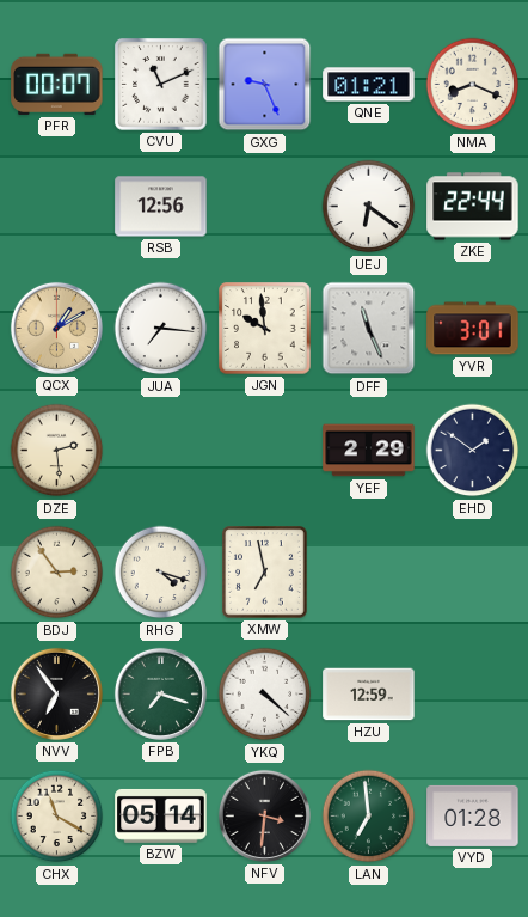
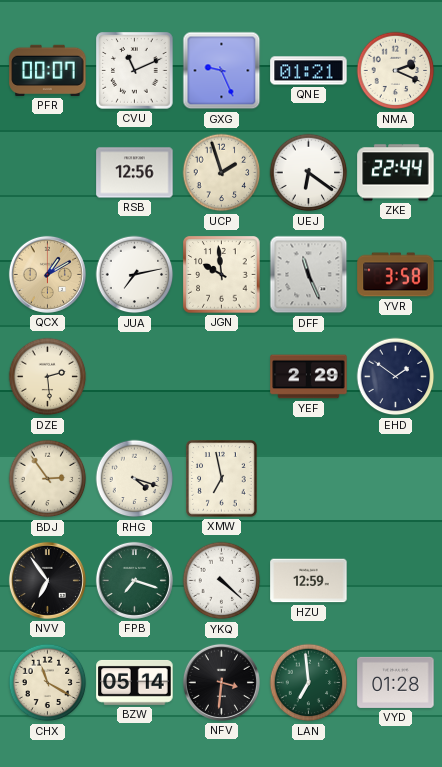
NMA: 8:19 -> 2:19
UCP: none -> 1:57
JUA: 7:16 -> 7:13
YVR: 3:01 -> 3:58
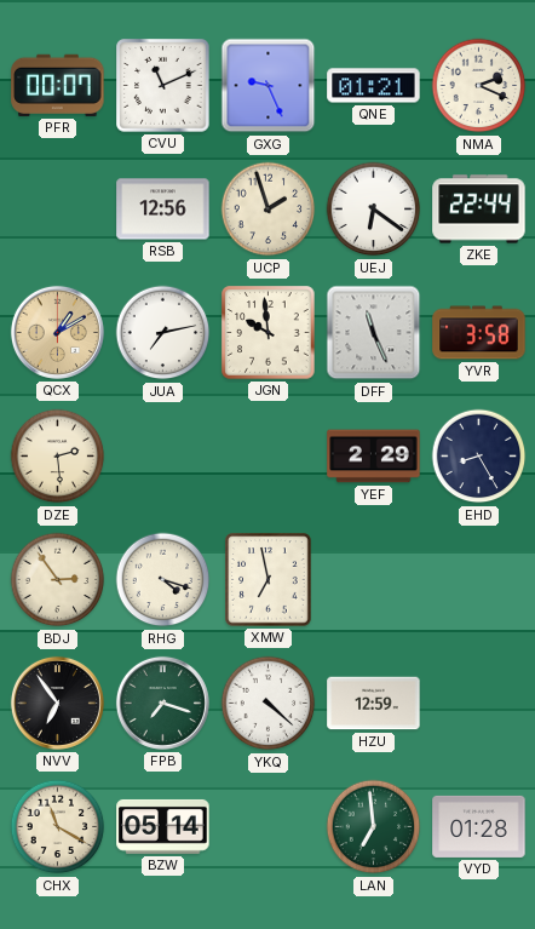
EHD: 1:51 -> 8:25
NFV: 3:31 -> none
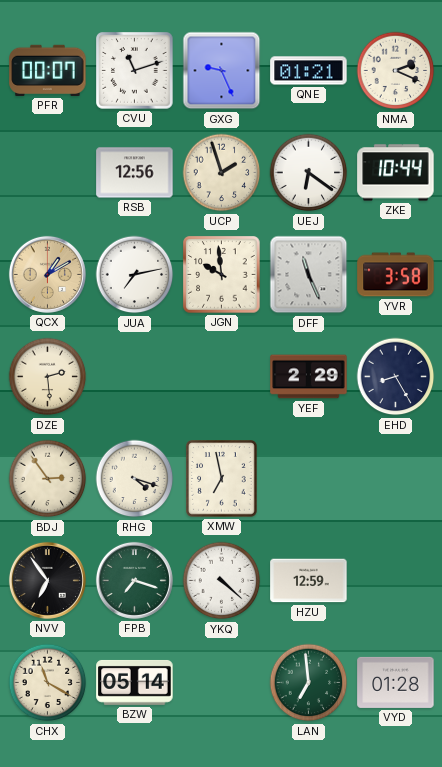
CVU: 11:11 -> 11:12
ZKE: 22:44 -> 10:44
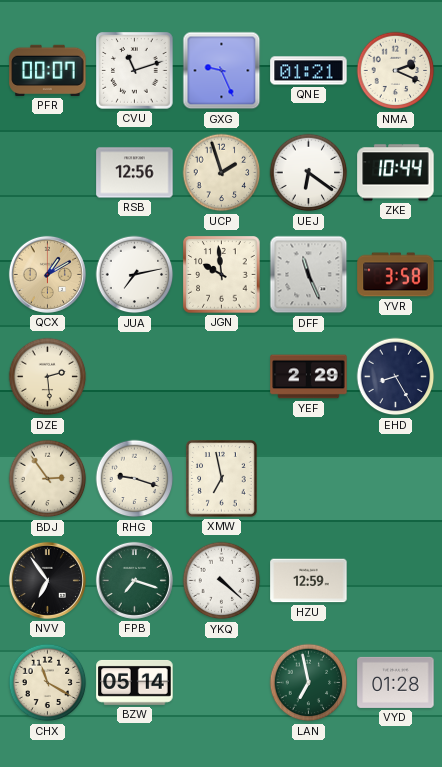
RHG: 4:18 -> 9:18
LAN: 6:59 -> 6:58
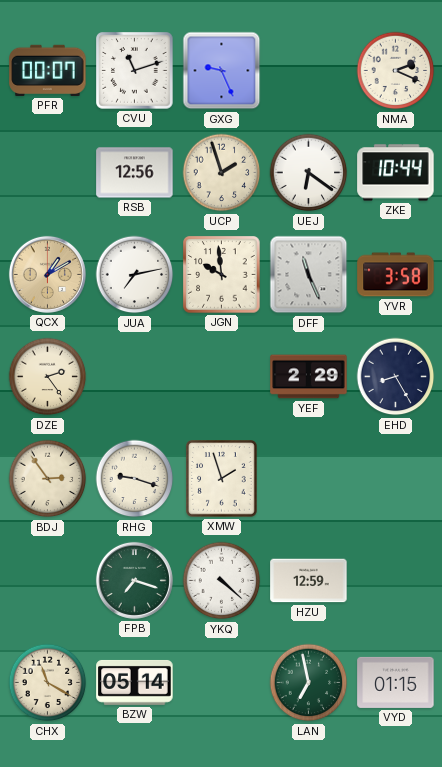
QNE: 01:21 -> none
DZE: 2:29 -> 2:24
XMW: 6:58 -> 1:57
NVV: 6:54 -> none
VYD: 01:28 -> 01:15
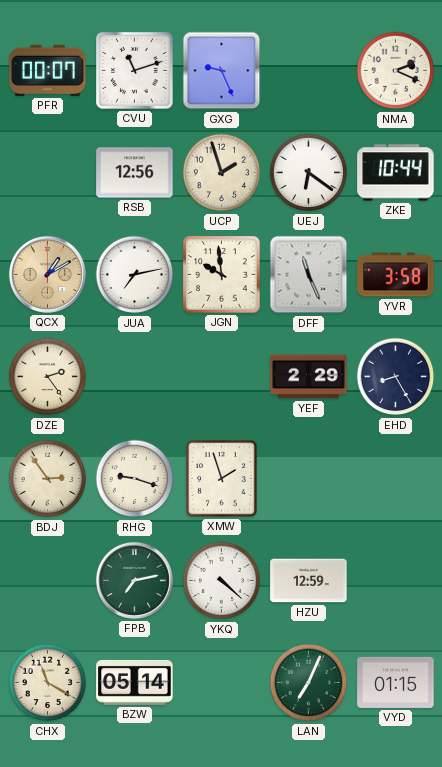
FPB: 7:18 -> 7:13
LAN: 6:58 -> 7:04
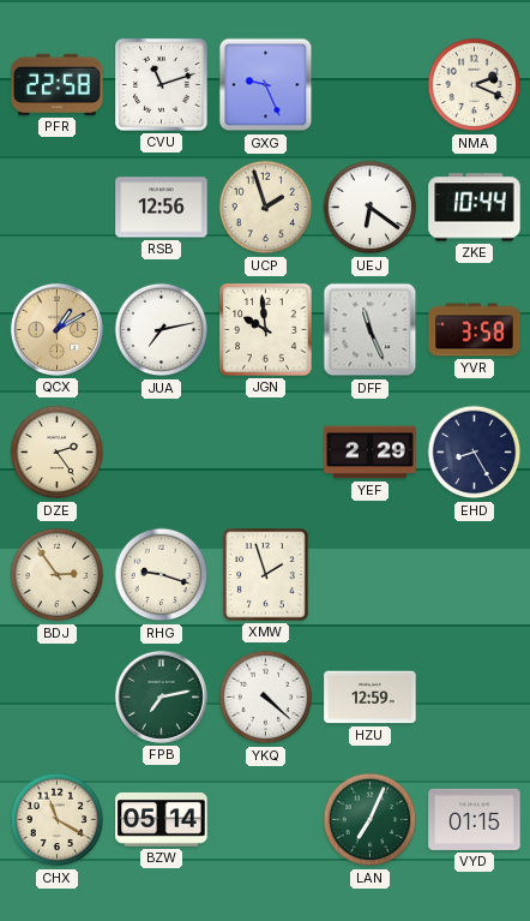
PFR: 00:07 -> 22:58
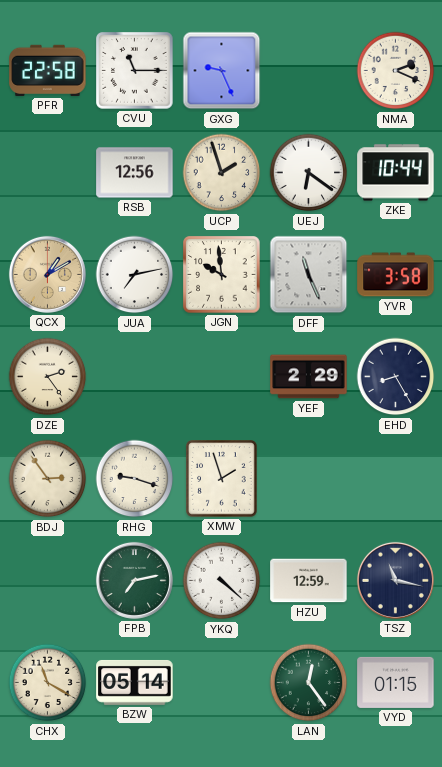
CVU: 11:12 -> 11:15
TSZ: none -> 11:17
LAN: 7:04 -> 12:24
